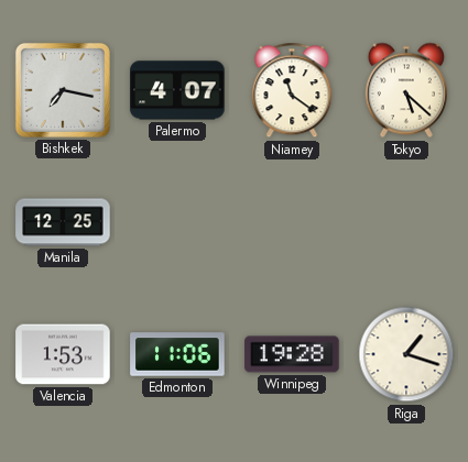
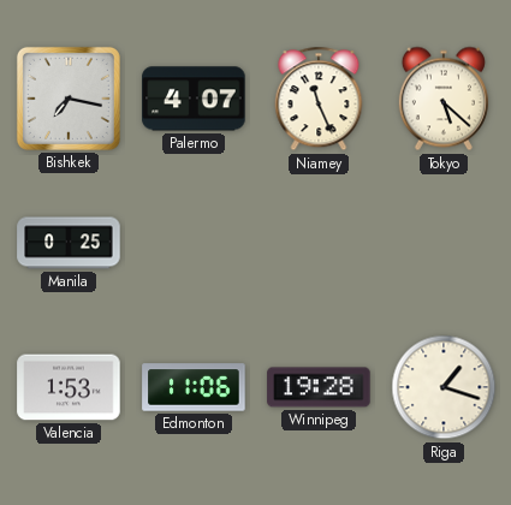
Niamey: 11:21 -> 11:26
Manila: 12:25 -> 0:25
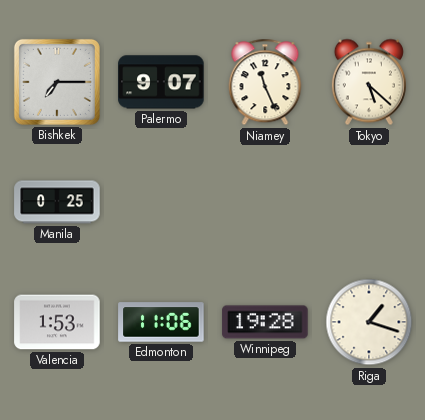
Bishkek: 7:17 -> 7:15
Palermo: 4:07 -> 9:07
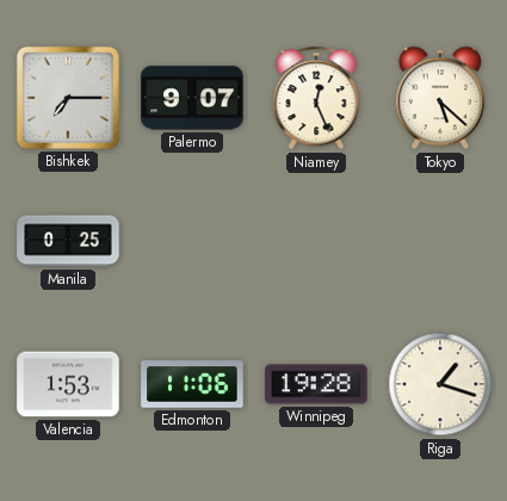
Niamey: 11:26 -> 12:26
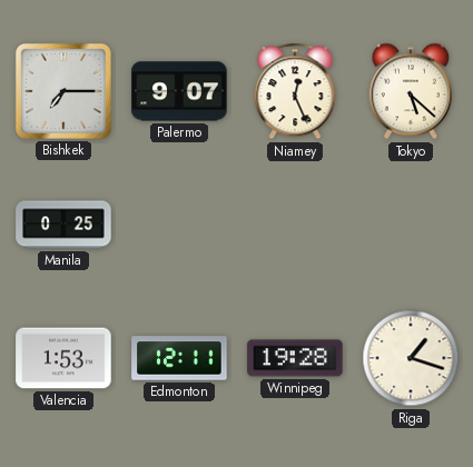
Edmonton: 11:06 -> 12:11
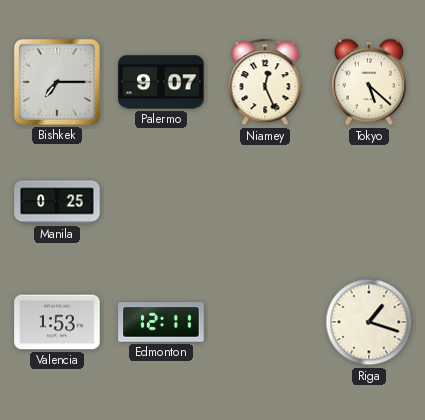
Winnipeg: 19:28 -> none
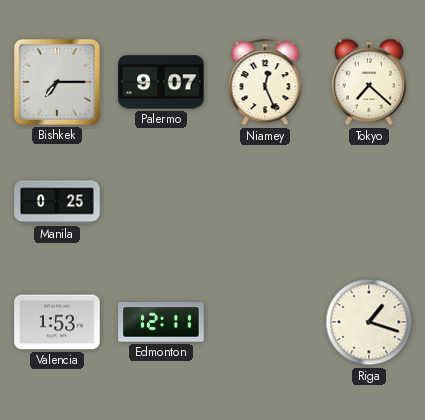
Tokyo: 5:22 -> 7:22
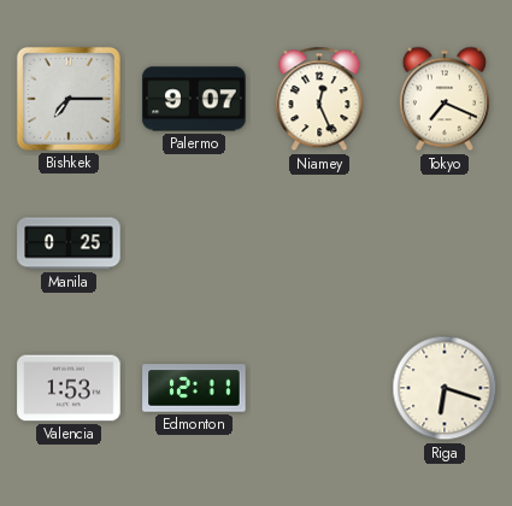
Tokyo: 7:22 -> 7:19
Riga: 1:18 -> 6:18
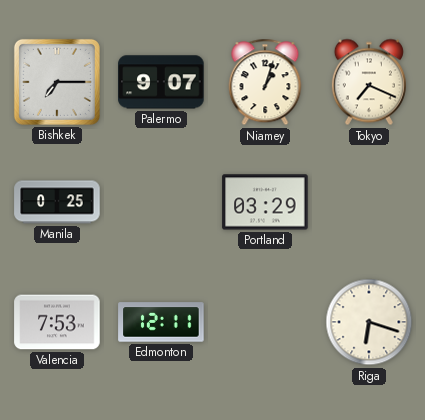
Niamey: 12:26 -> 1:03
Portland: none -> 03:29
Valencia: 1:53 -> 7:53
